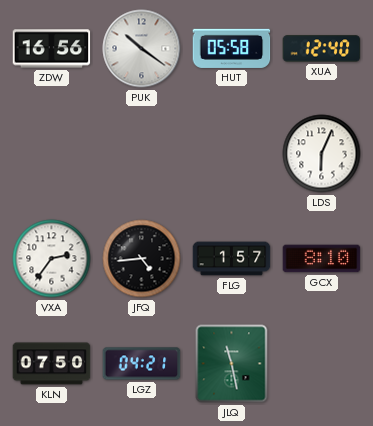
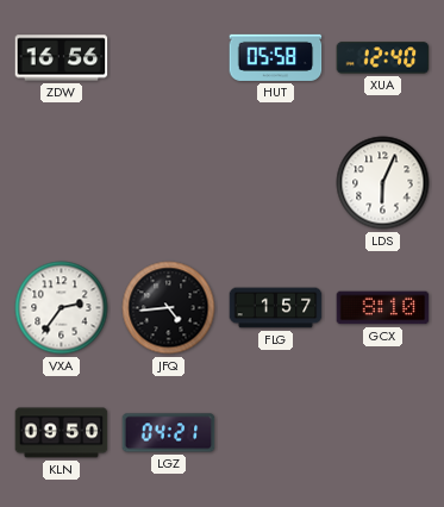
PUK: 10:21 -> none
KLN: 07:50 -> 09:50
JLQ: 11:28 -> none
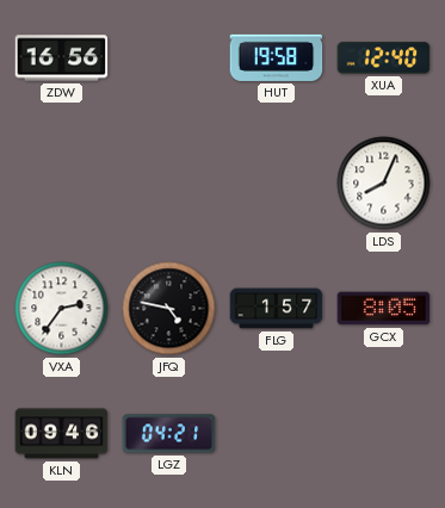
HUT: 05:58 -> 19:58
LDS: 6:04 -> 8:04
JFQ: 4:44 -> 4:47
GCX: 8:10 -> 8:05
KLN: 09:50 -> 09:46
